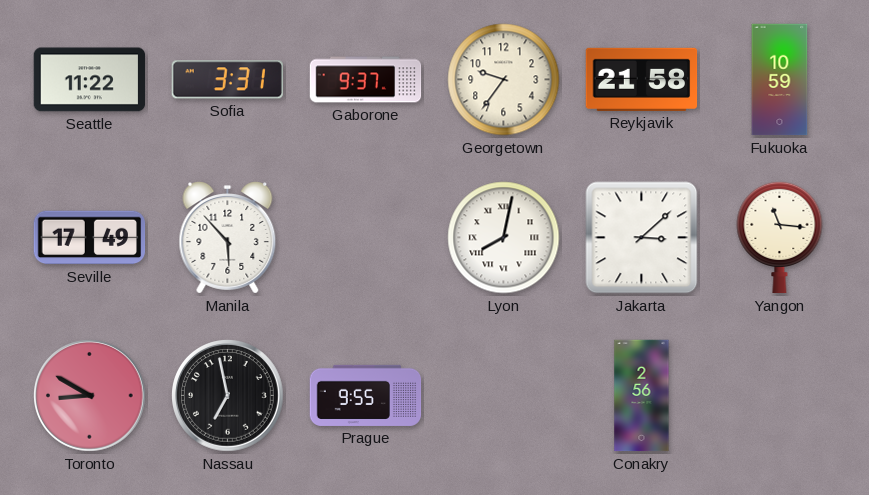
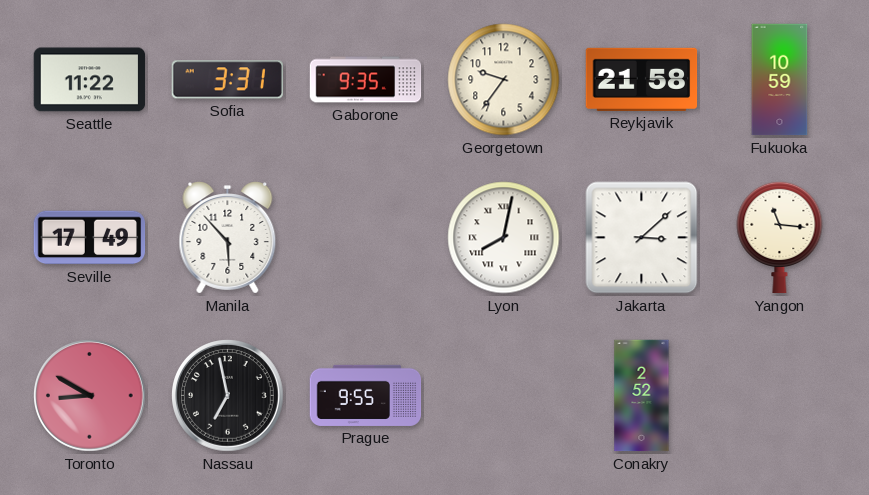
Gaborone: 9:37 -> 9:35
Conakry: 2:56 -> 2:52
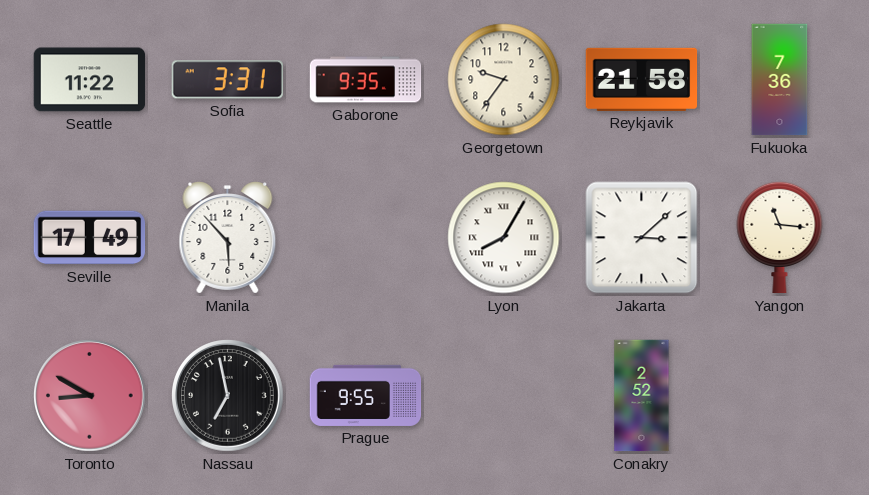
Fukuoka: 10:59 -> 7:36
Lyon: 8:02 -> 8:05
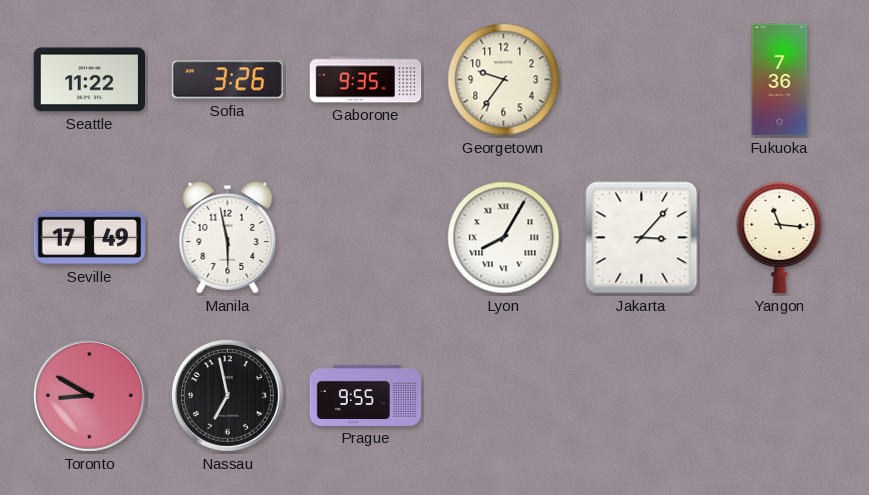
Sofia: 3:31 -> 3:26
Reykjavik: 21:58 -> none
Manila: 5:53 -> 5:58
Jakarta: 3:08 -> 3:07
Conakry: 2:52 -> none
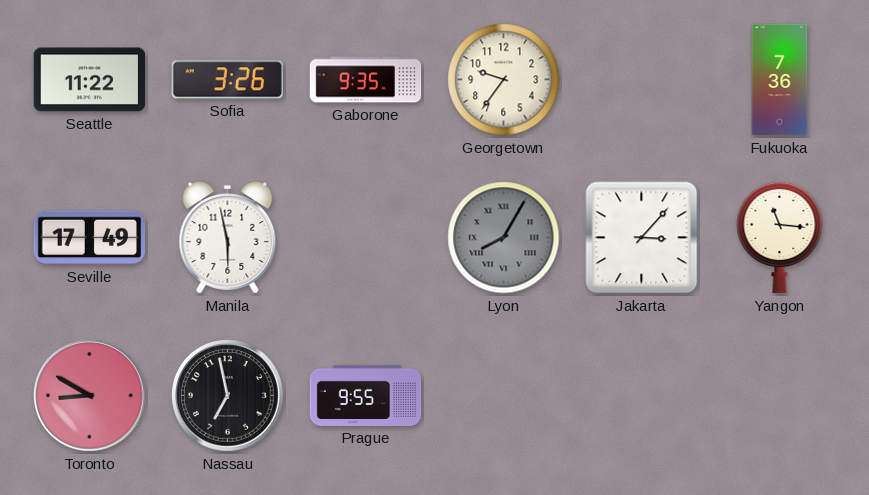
Lyon dial: white -> grey
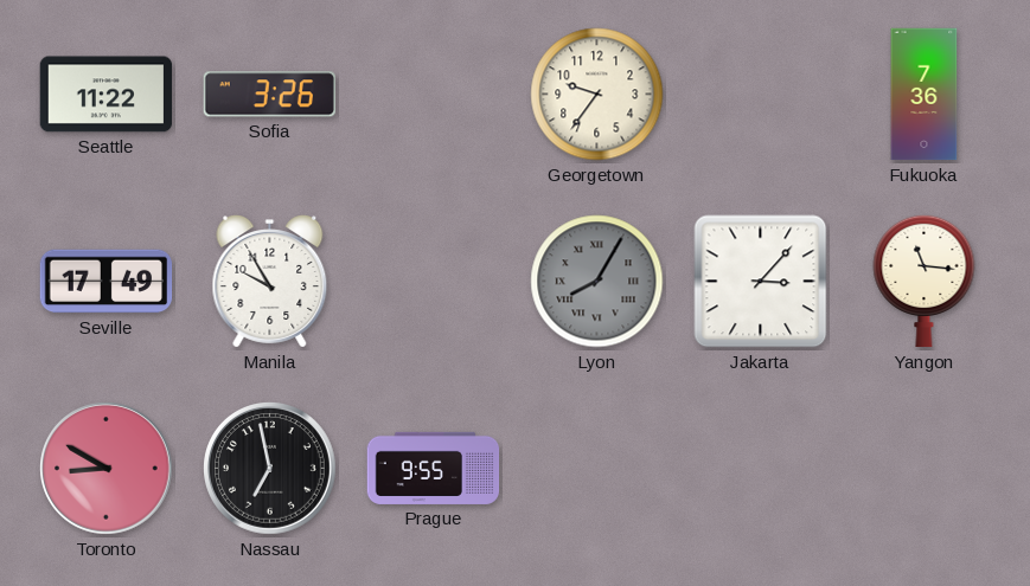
Gaborone: 9:35 -> none
Manila: 5:58 -> 9:55
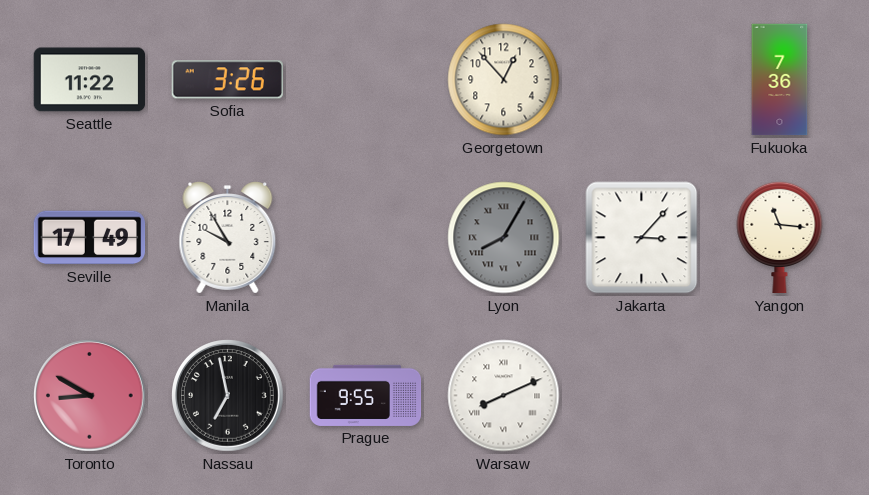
Georgetown: 9:36 -> 12:53
Warsaw: none -> 8:11
